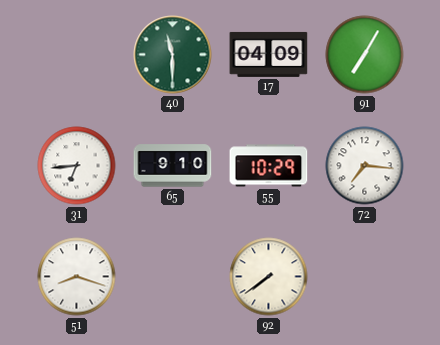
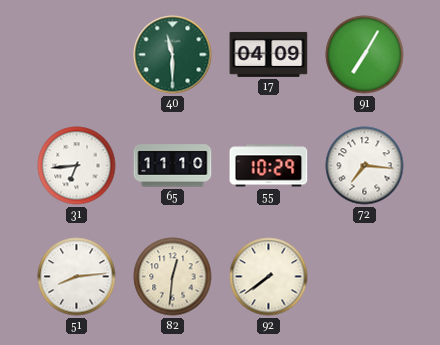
65: 9:10 -> 11:10
51: 8:18 -> 8:14
82: none -> 12:31
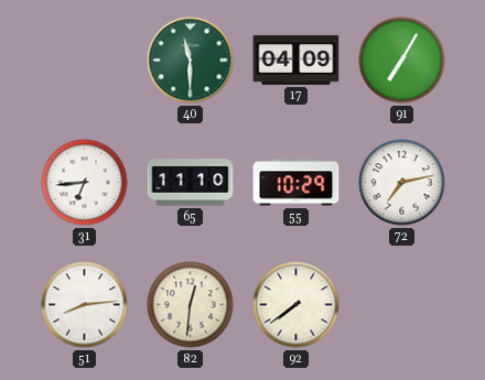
72: 7:16 -> 7:13
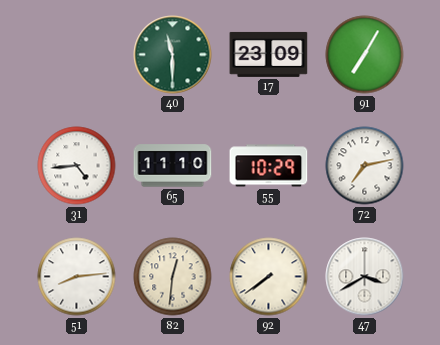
17: 04:09 -> 23:09
31: 6:44 -> 4:44
47: none -> 3:40
